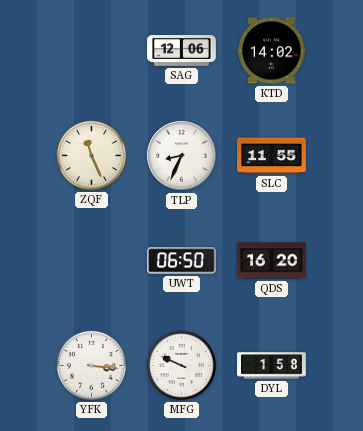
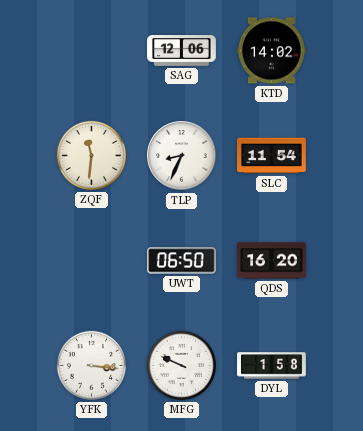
ZQF: 11:26 -> 11:31
SLC: 11:55 -> 11:54
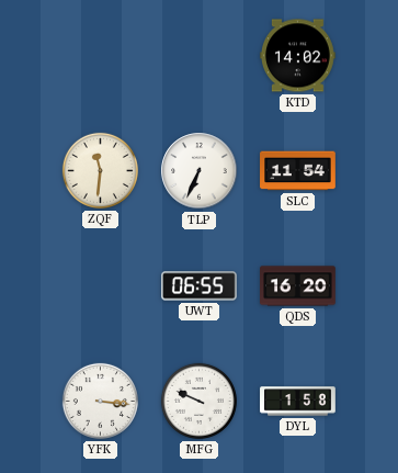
SAG: 12:06 -> none
TLP: 8:34 -> 6:34
UWT: 06:50 -> 06:55
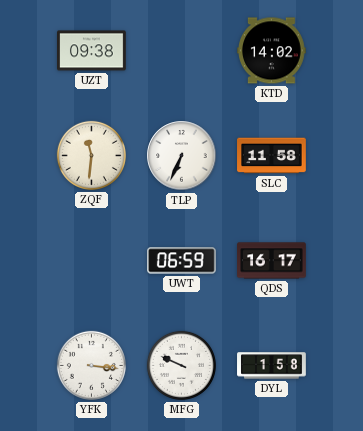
UZT: none -> 09:38
SLC: 11:54 -> 11:58
UWT: 06:55 -> 06:59
QDS: 16:20 -> 16:17
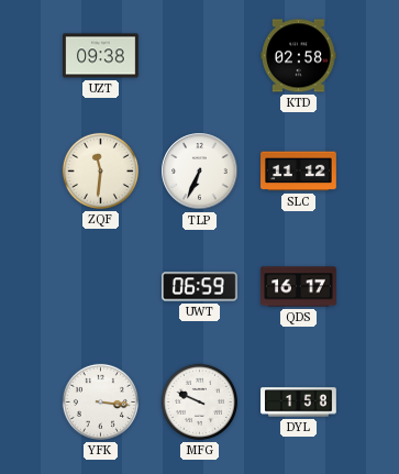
KTD: 14:02 -> 02:58
SLC: 11:58 -> 11:12
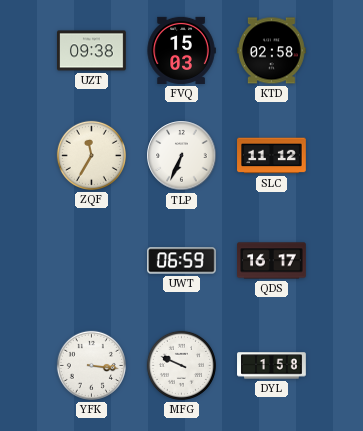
FVQ: none -> 15:03
ZQF: 11:31 -> 11:35
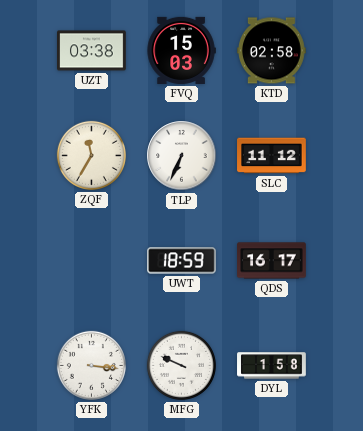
UZT: 09:38 -> 03:38
UWT: 06:59 -> 18:59
